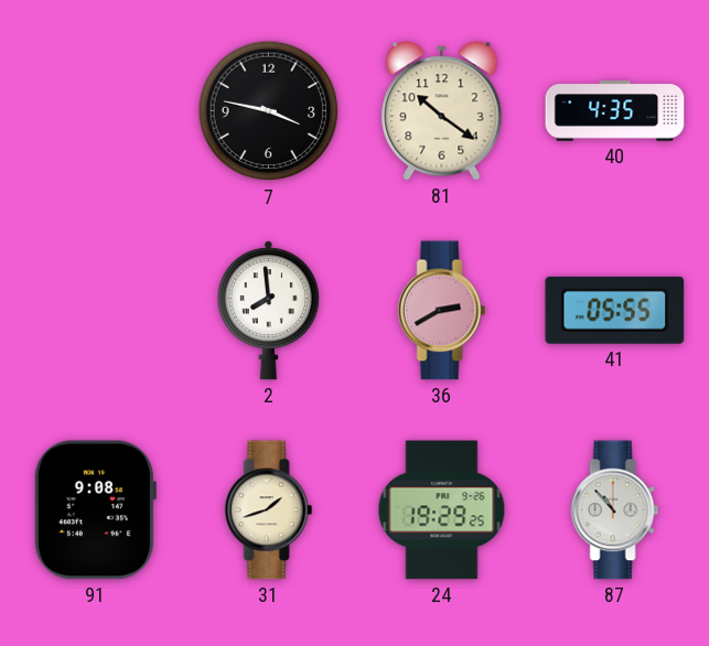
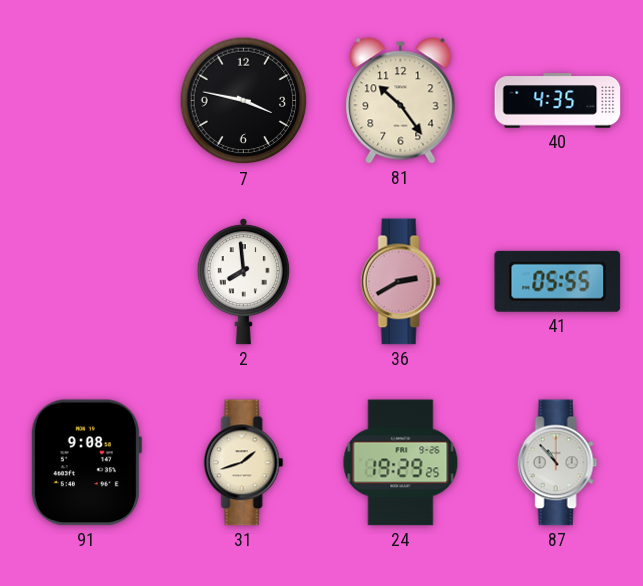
81: 10:21 -> 10:24
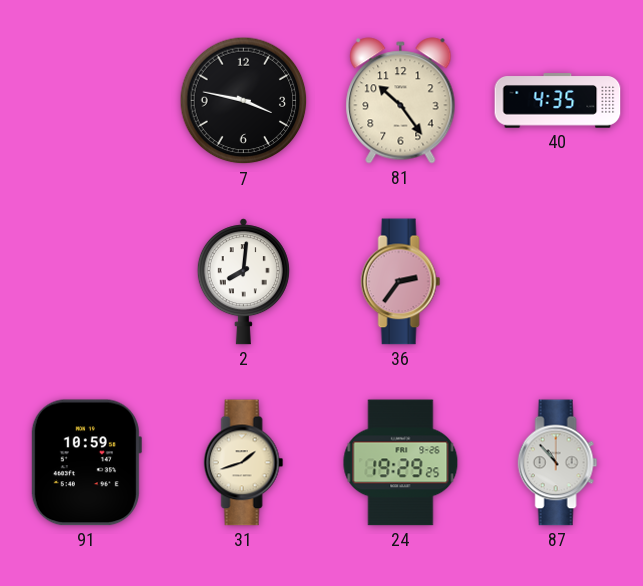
2: 7:59 -> 8:01
36: 2:40 -> 2:36
41: 05:55 -> none
91: 9:08 -> 10:59
